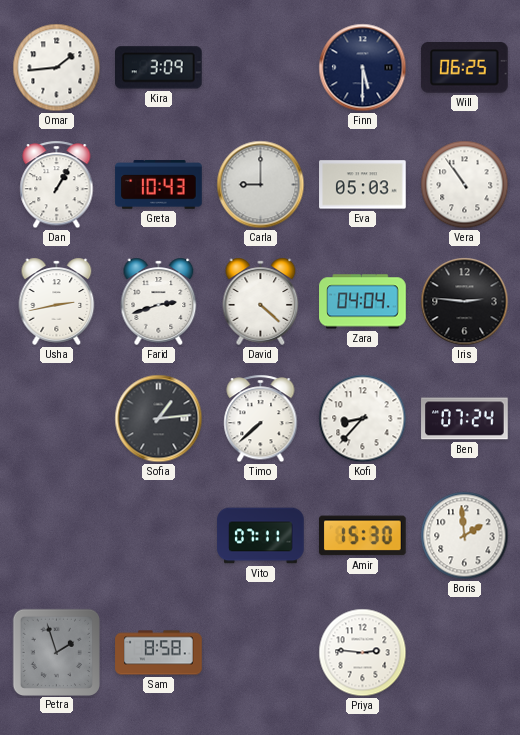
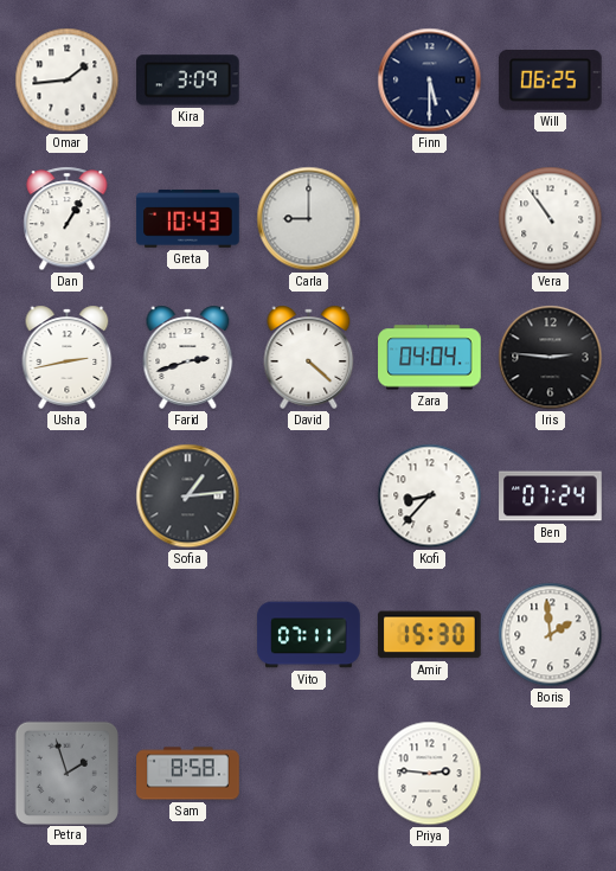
Eva: 05:03 -> none
Timo: 7:38 -> none
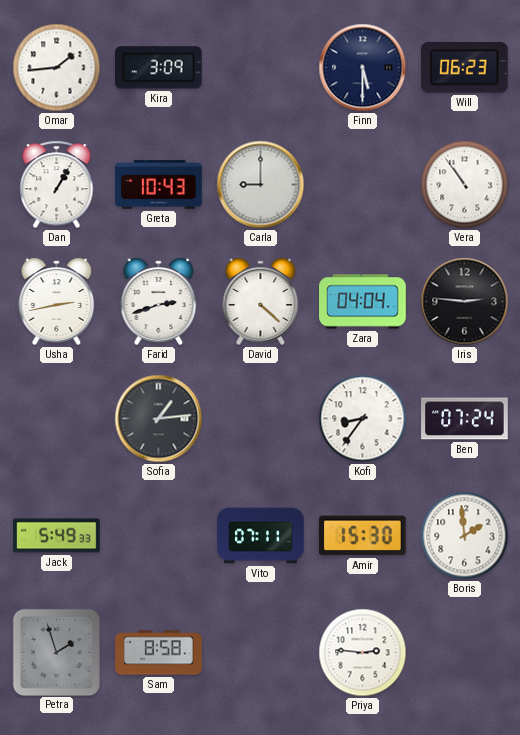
Will: 06:25 -> 06:23
Kofi: 8:37 -> 8:36
Jack: none -> 5:49
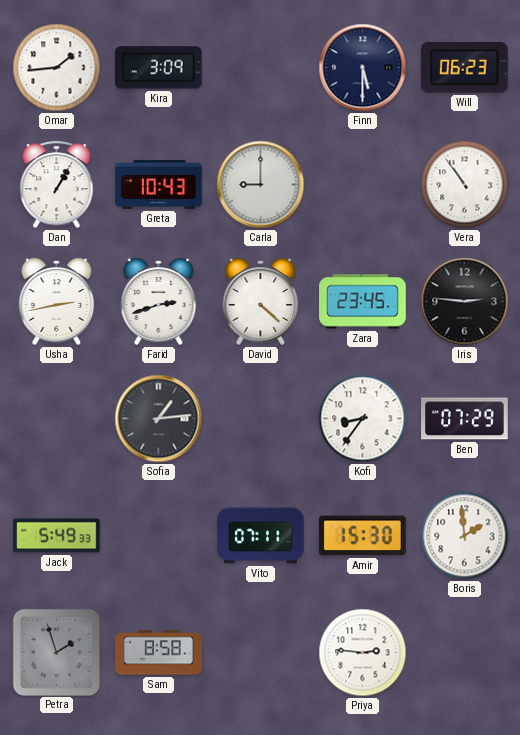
Zara: 04:04 -> 23:45
Ben: 07:24 -> 07:29
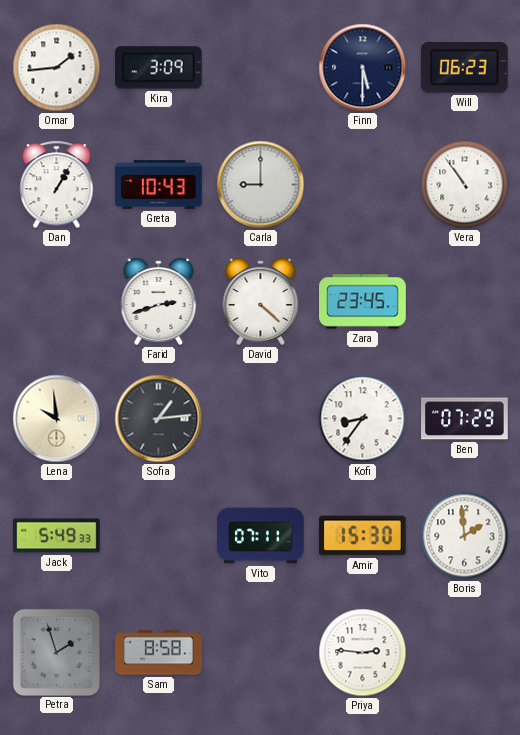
Usha: 2:43 -> none
Iris: 2:46 -> none
Lena: none -> 9:59
